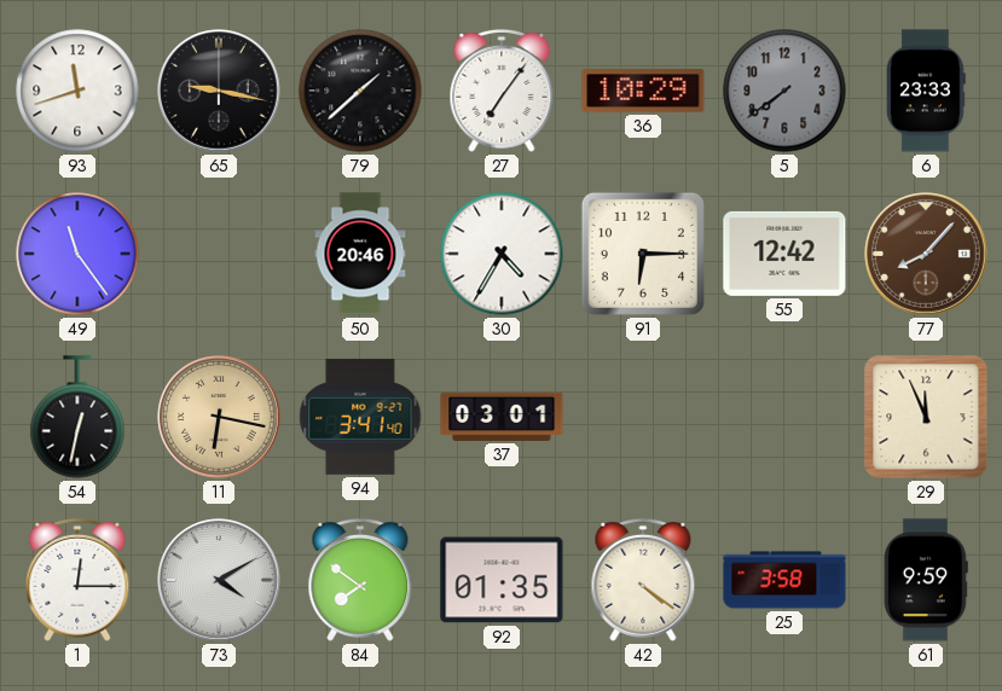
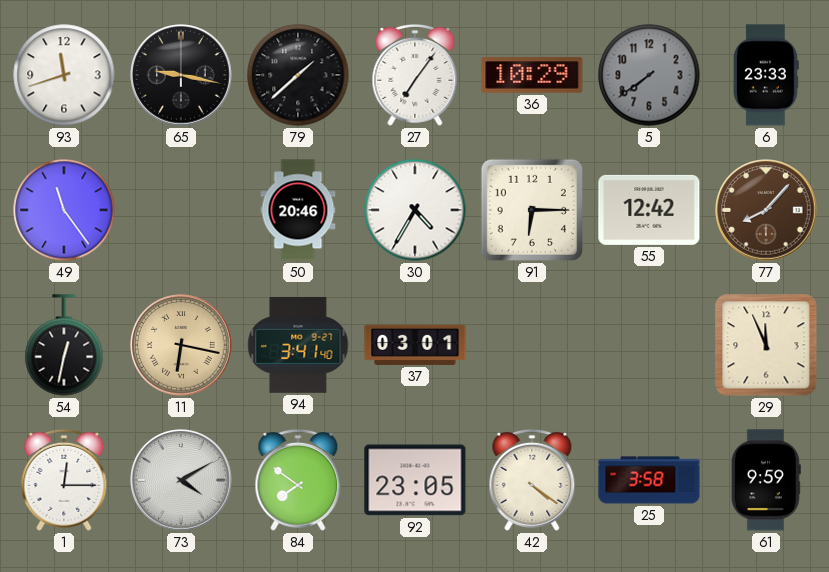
92: 01:35 -> 23:05
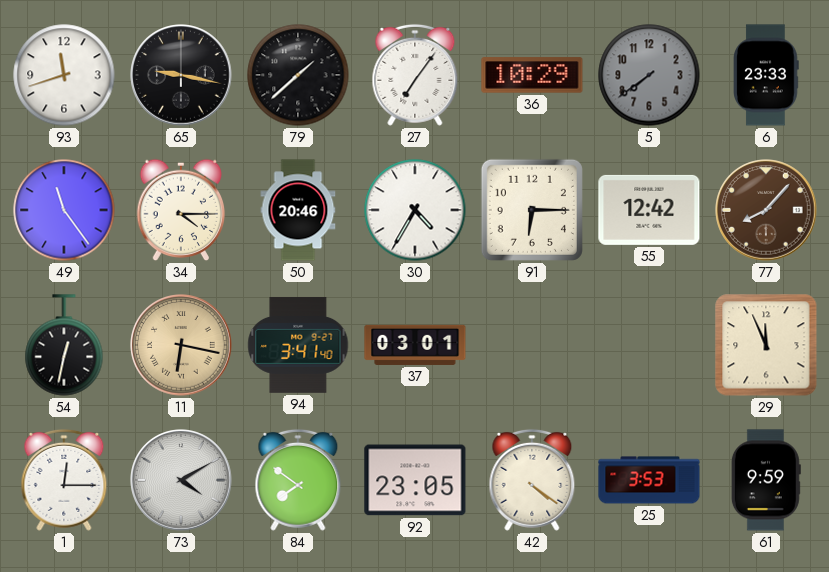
34: none -> 4:15
25: 3:58 -> 3:53
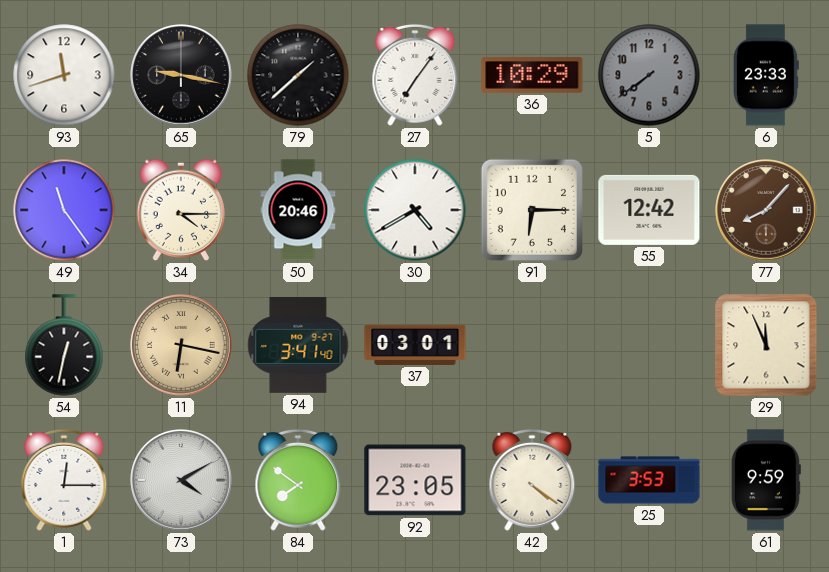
30: 4:35 -> 4:40
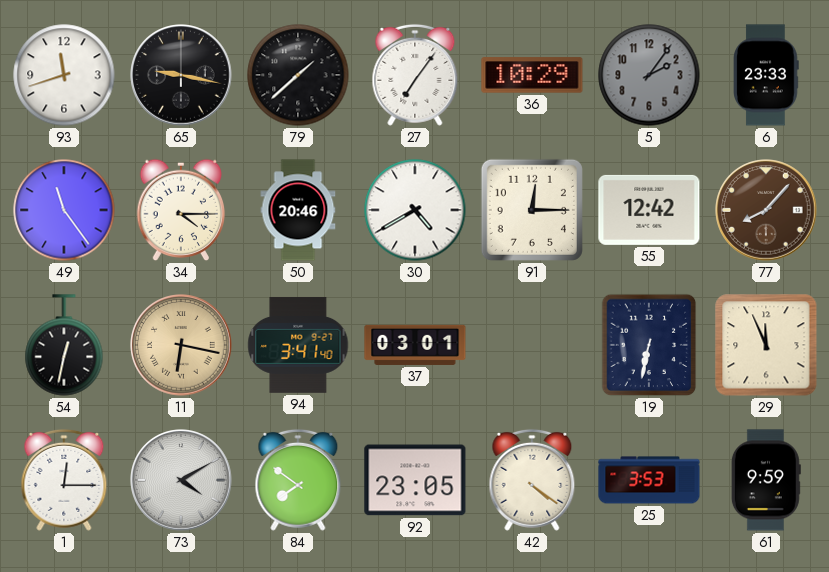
5: 7:39 -> 2:06
91: 6:15 -> 12:15
19: none -> 6:32
